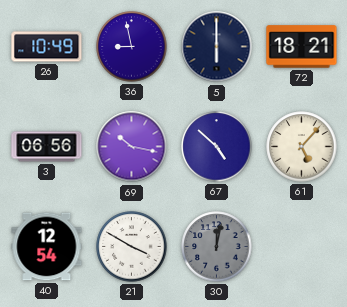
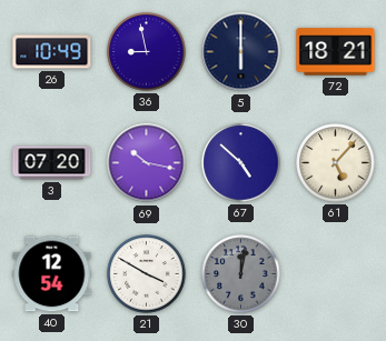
3: 06:56 -> 07:20
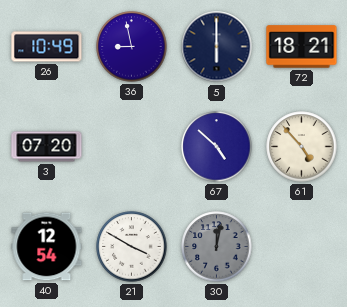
69: 10:17 -> none
61: 5:07 -> 4:53
